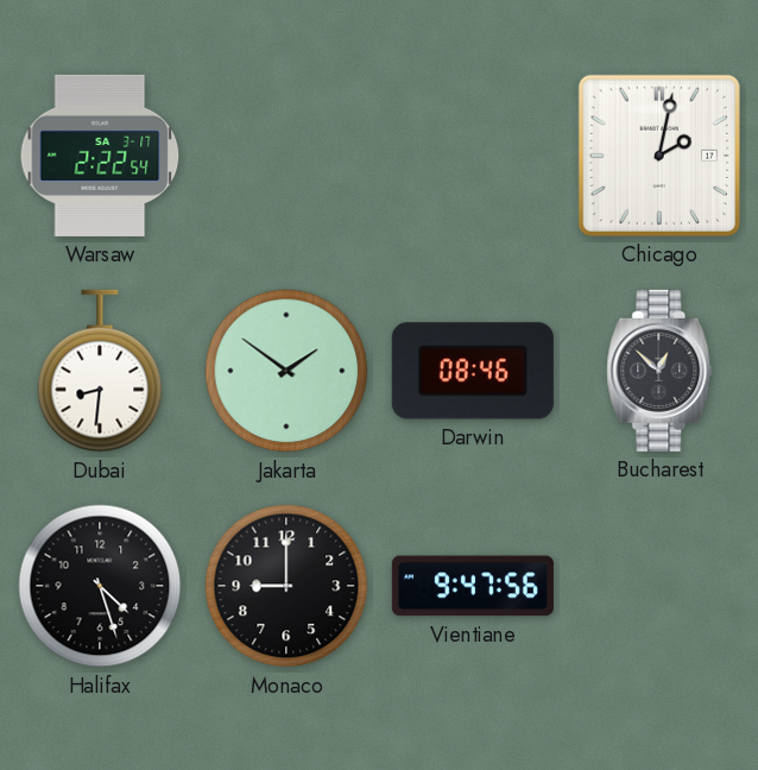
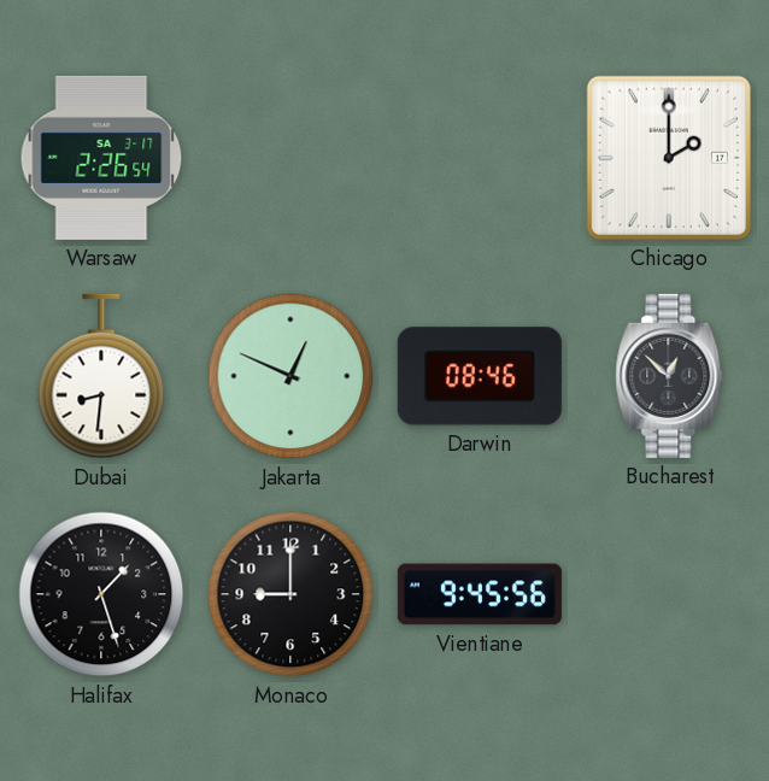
Warsaw: 2:22 -> 2:26
Chicago: 2:02 -> 2:00
Jakarta: 1:51 -> 12:49
Halifax: 4:27 -> 1:27
Vientiane: 9:47 -> 9:45
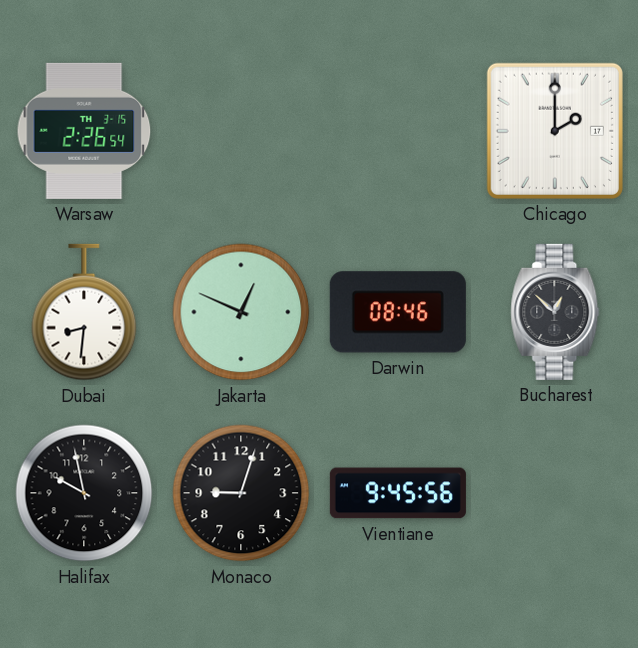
Warsaw date: SA 3-17 -> TH 3-15
Halifax: 1:27 -> 9:58
Monaco: 9:00 -> 9:03
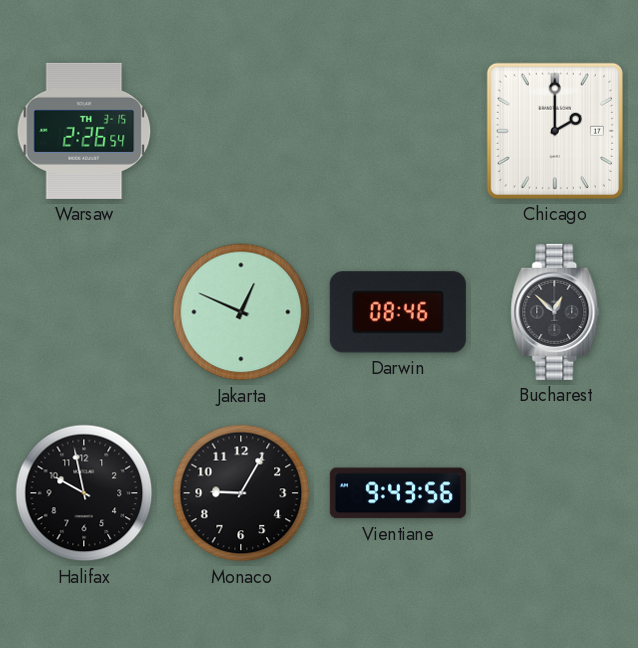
Dubai: 8:31 -> none
Monaco: 9:03 -> 9:05
Vientiane: 9:45 -> 9:43
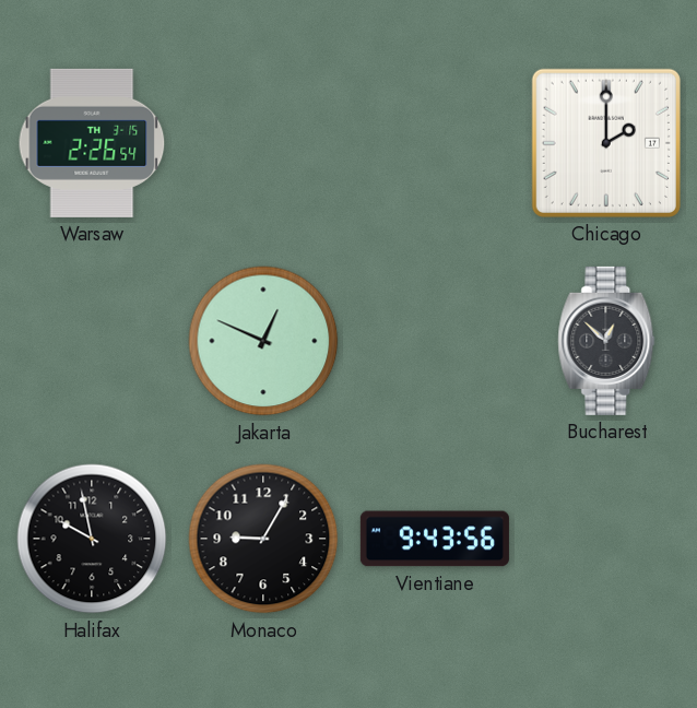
Darwin: 08:46 -> none
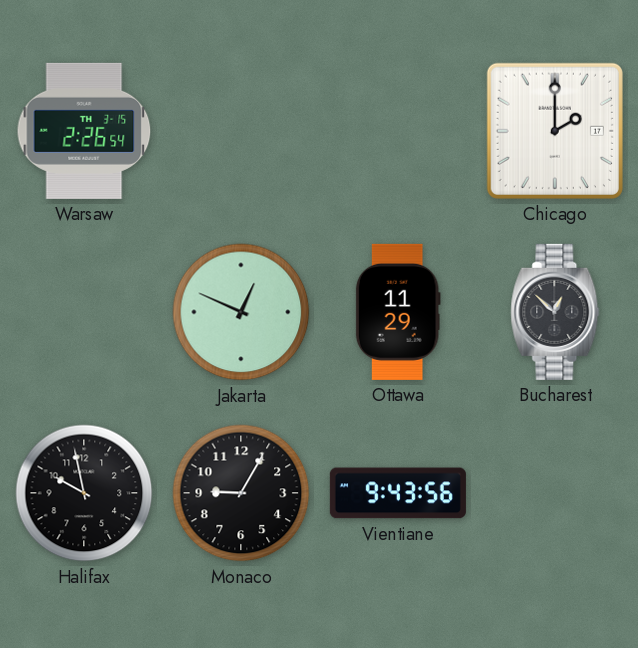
Ottawa: none -> 11:29
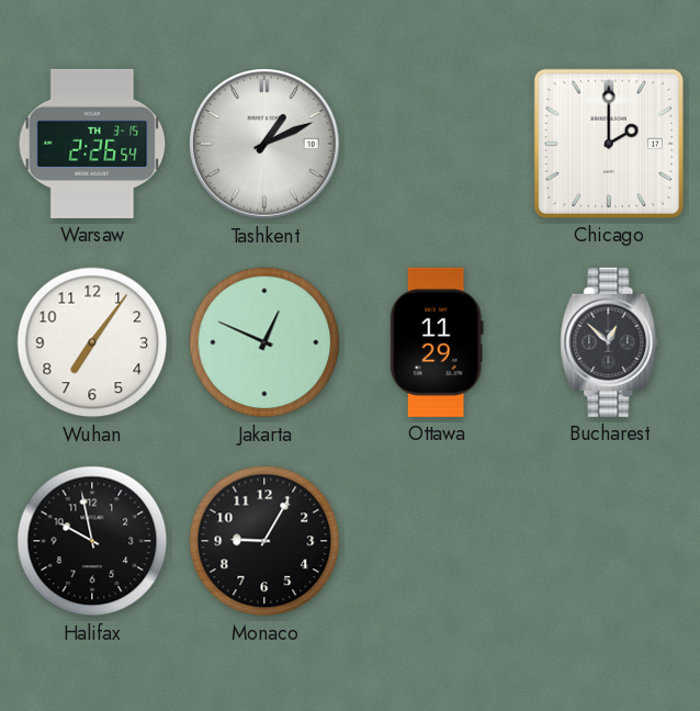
Tashkent: none -> 1:11
Wuhan: none -> 7:06
Vientiane: 9:43 -> none
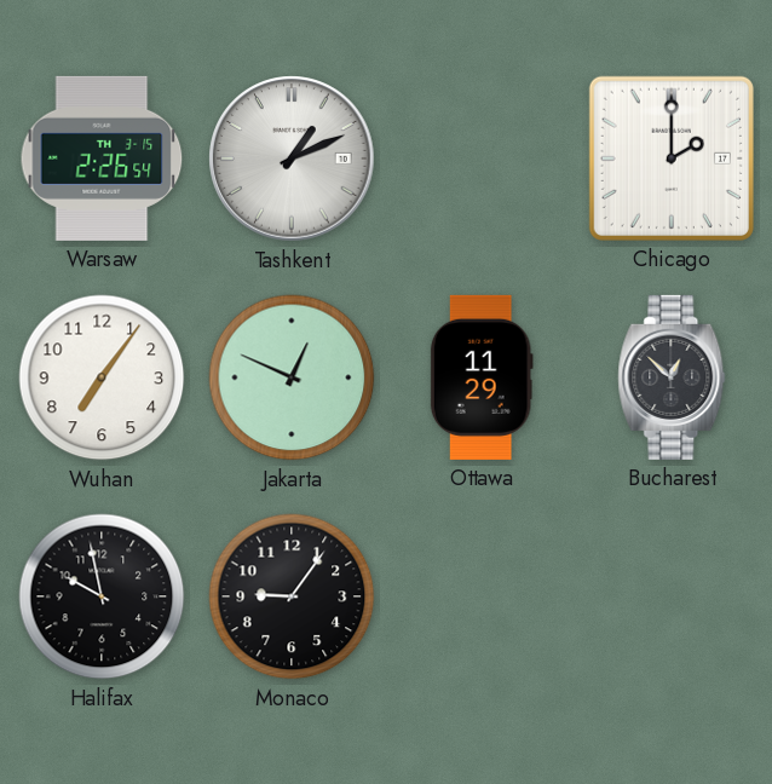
Monaco: 9:05 -> 9:06
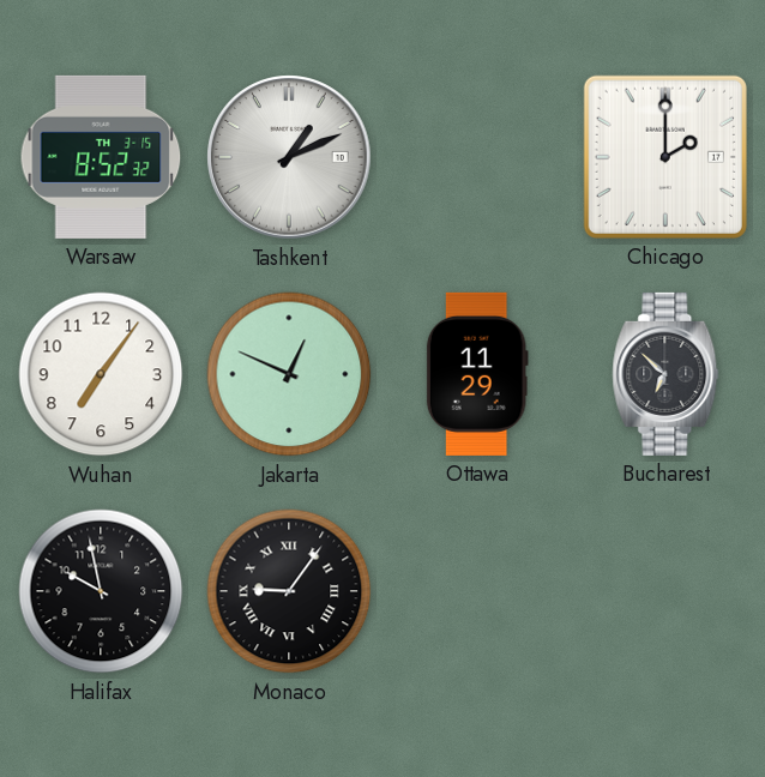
Warsaw: 2:26 -> 8:52
Bucharest: 12:52 -> 6:52
Monaco numerals: Arabic -> Roman
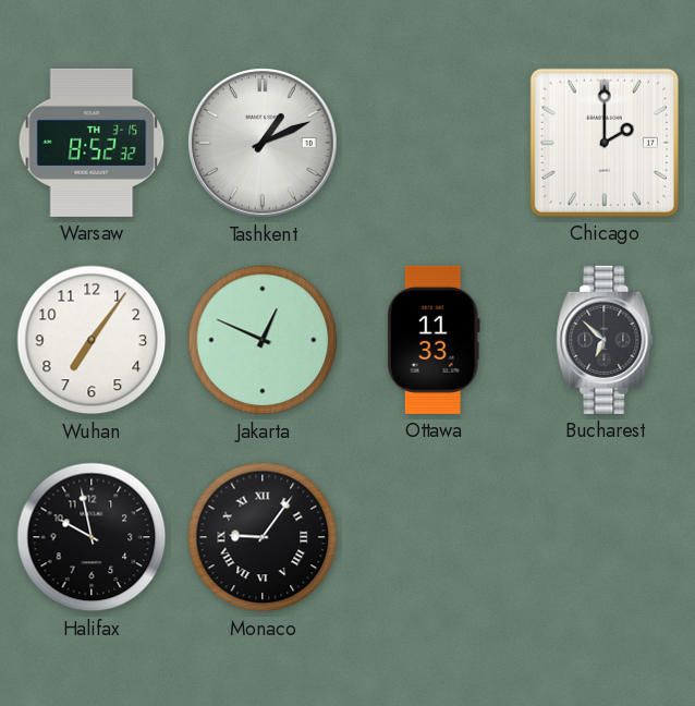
Ottawa: 11:29 -> 11:33
